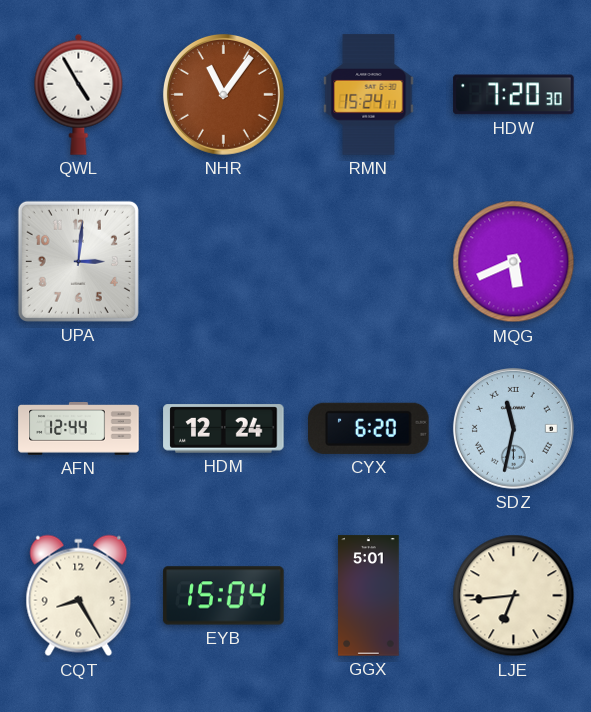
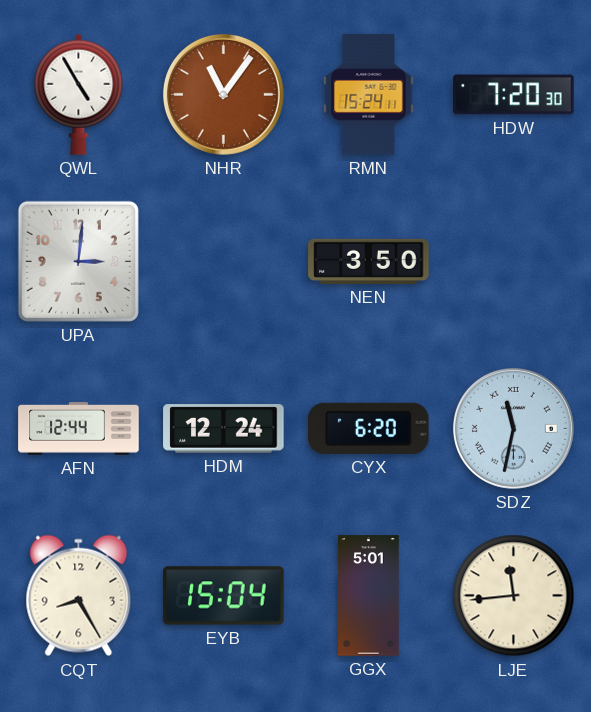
NEN: none -> 3:50
MQG: 5:41 -> none
LJE: 6:44 -> 11:44
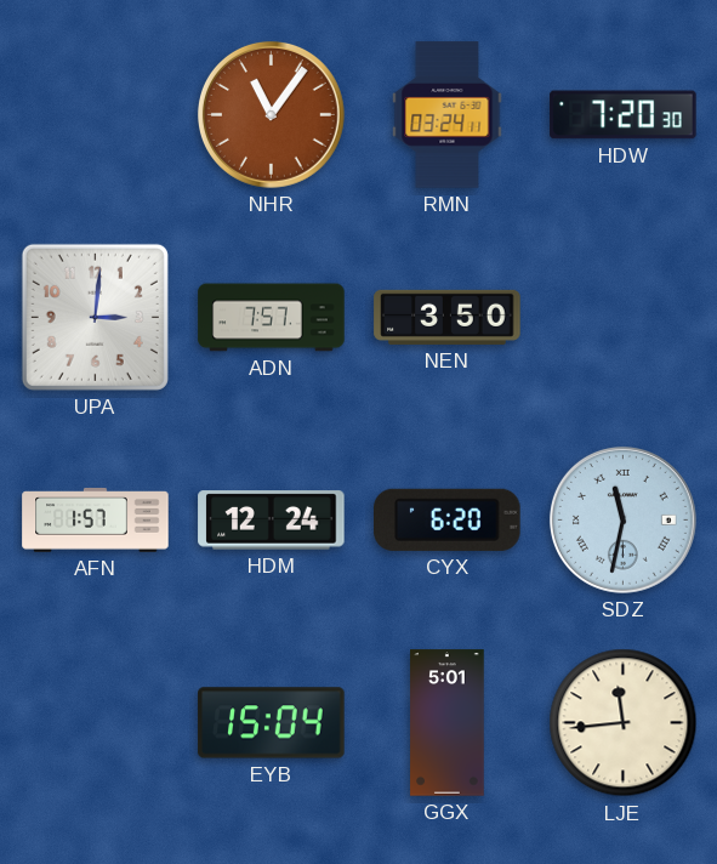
QWL: 4:55 -> none
RMN: 15:24 -> 03:24
ADN: none -> 7:57
AFN: 12:44 -> 1:57
CQT: 8:25 -> none
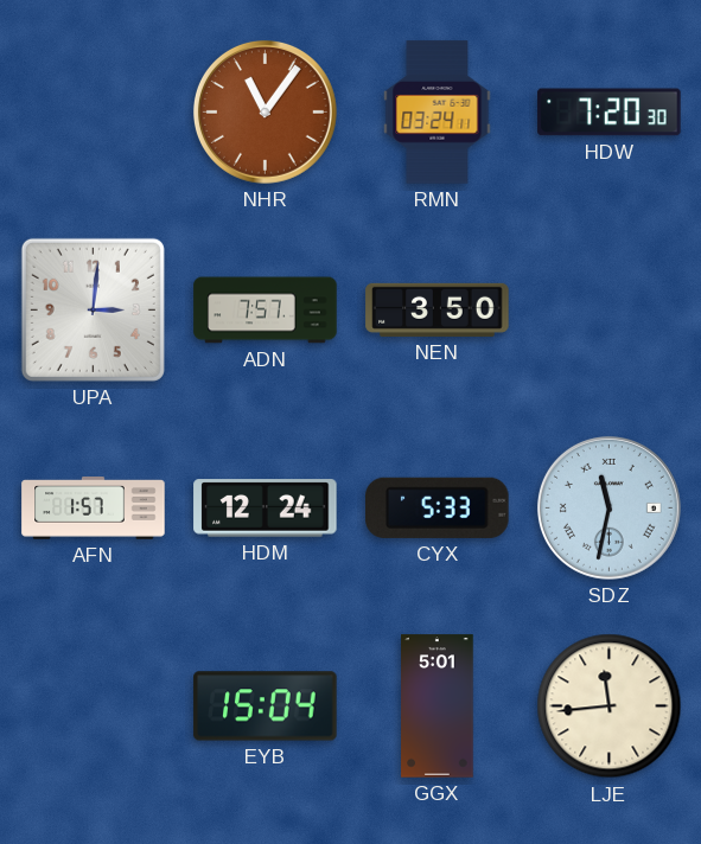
CYX: 6:20 -> 5:33
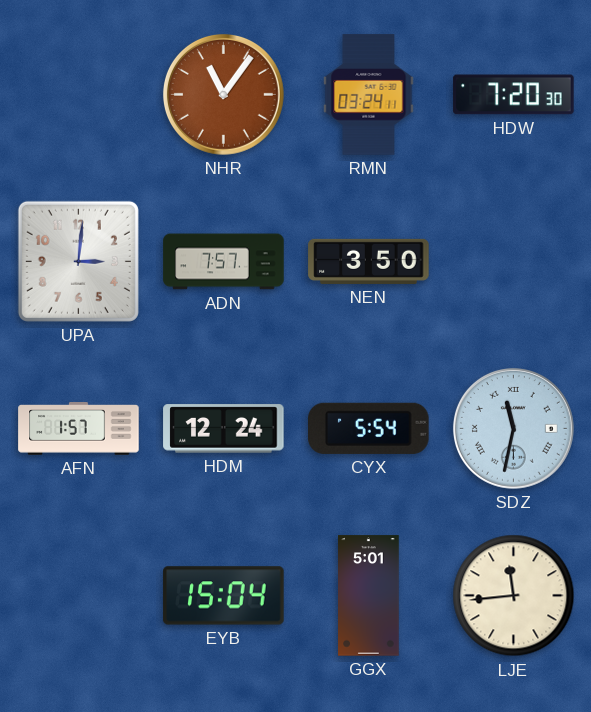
CYX: 5:33 -> 5:54
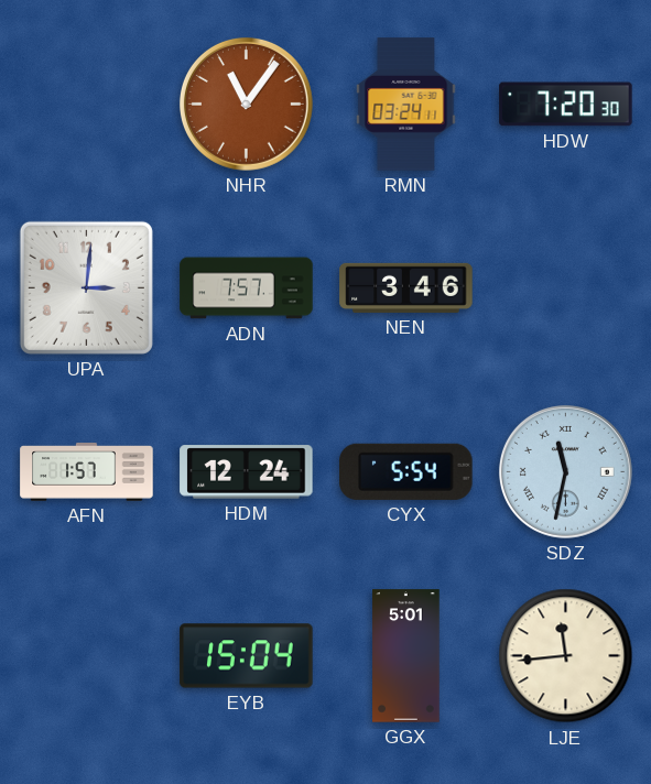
NEN: 3:50 -> 3:46
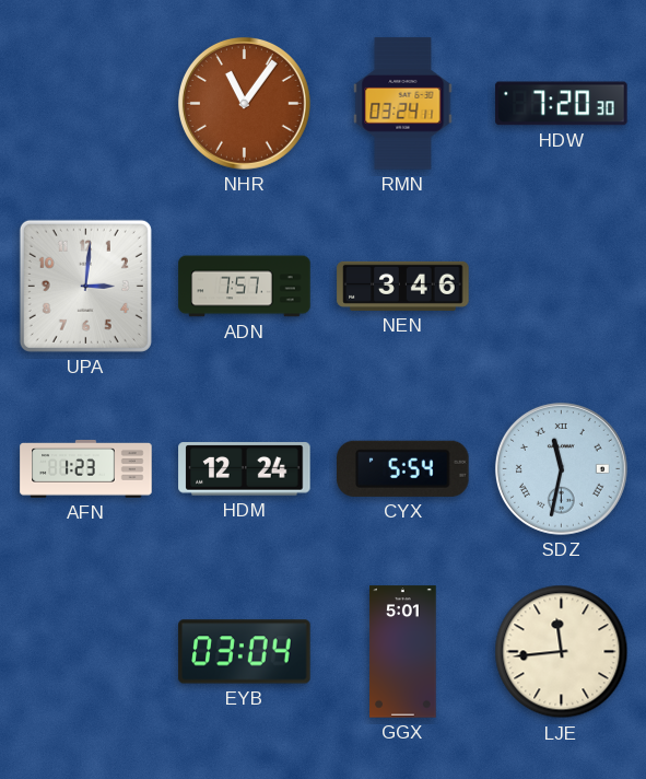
AFN: 1:57 -> 1:23
EYB: 15:04 -> 03:04
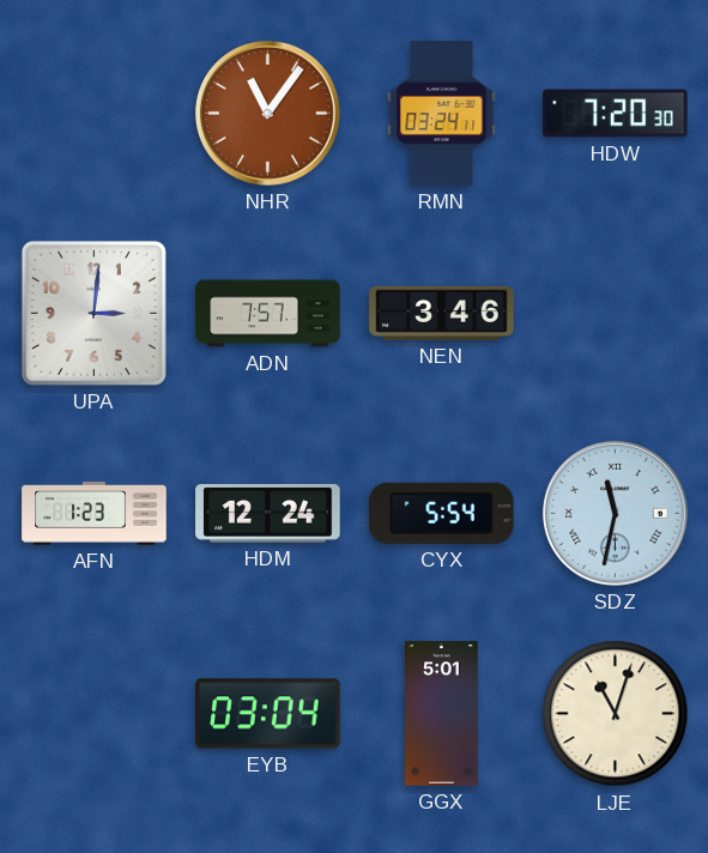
LJE: 11:44 -> 11:03
